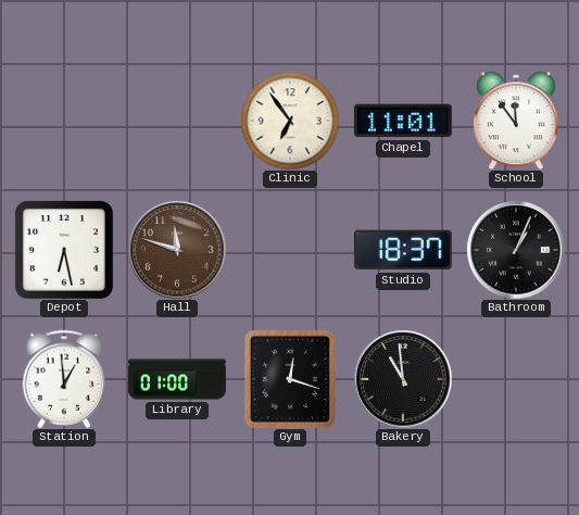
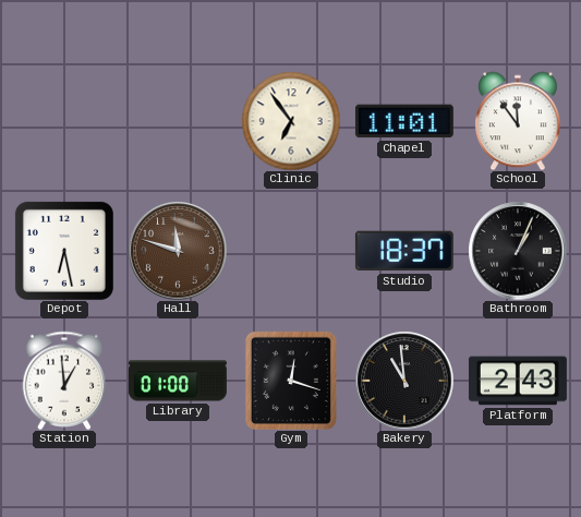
Platform: none -> 2:43
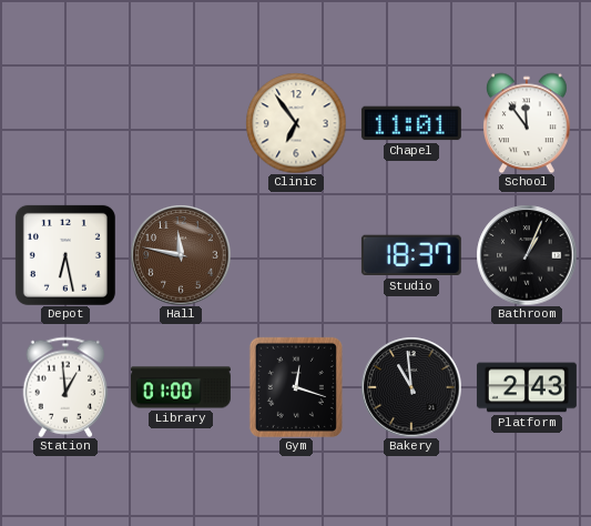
Hall: 11:48 -> 11:47
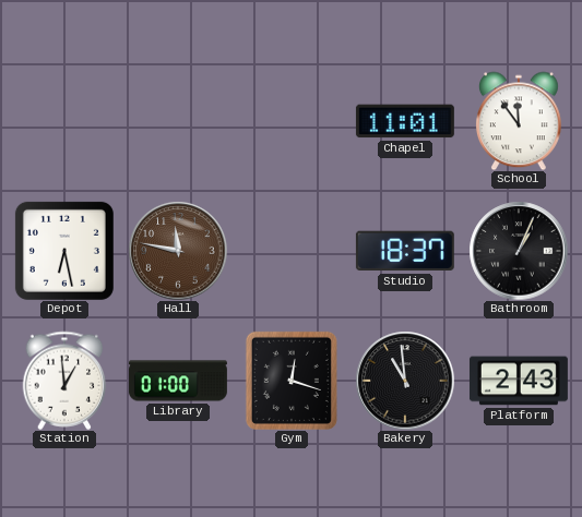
Clinic: 6:54 -> none
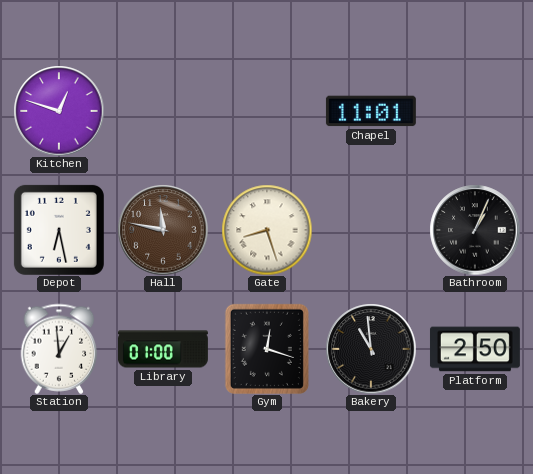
Kitchen: none -> 12:48
School: 11:54 -> none
Gate: none -> 8:27
Studio: 18:37 -> none
Platform: 2:43 -> 2:50
